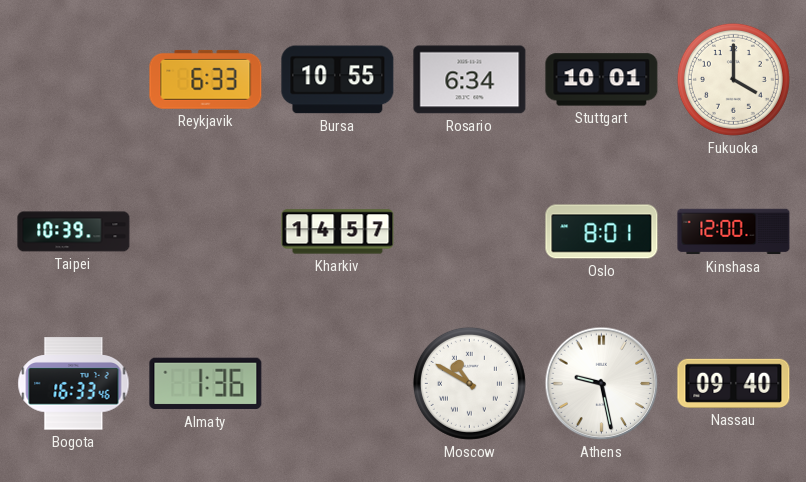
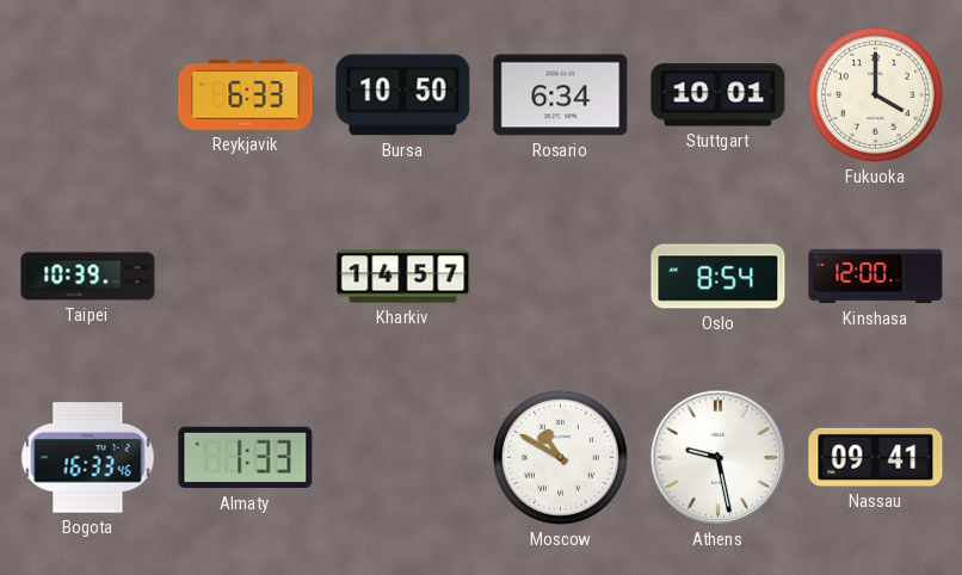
Bursa: 10:55 -> 10:50
Oslo: 8:01 -> 8:54
Almaty: 1:36 -> 1:33
Nassau: 09:40 -> 09:41
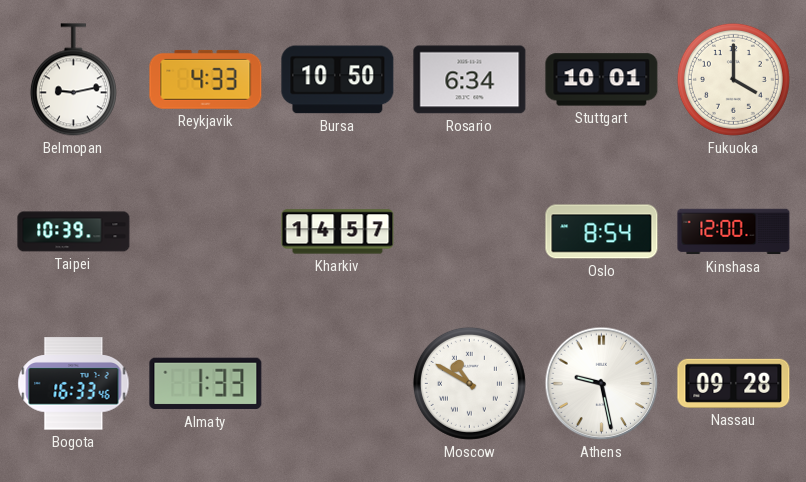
Belmopan: none -> 9:13
Reykjavik: 6:33 -> 4:33
Nassau: 09:41 -> 09:28
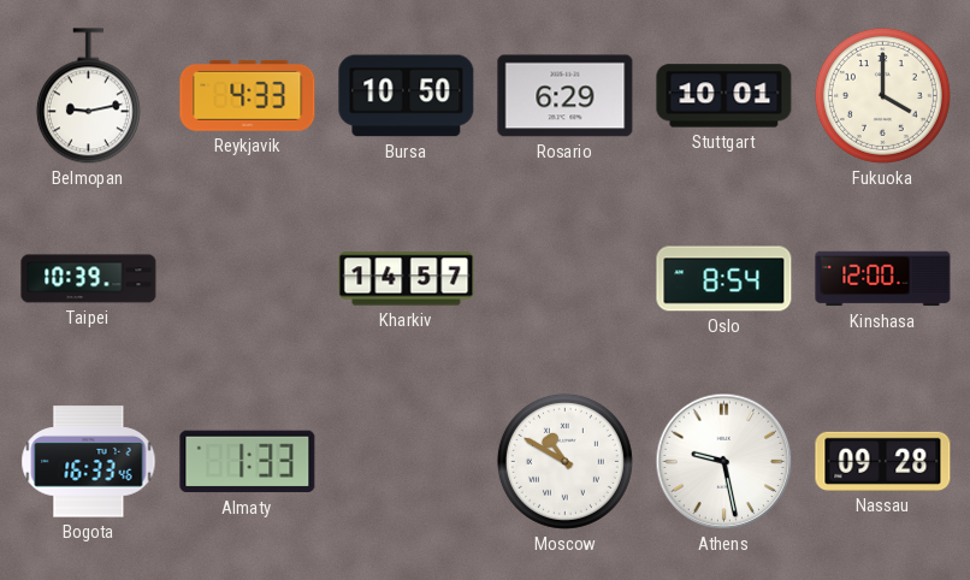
Rosario: 6:34 -> 6:29
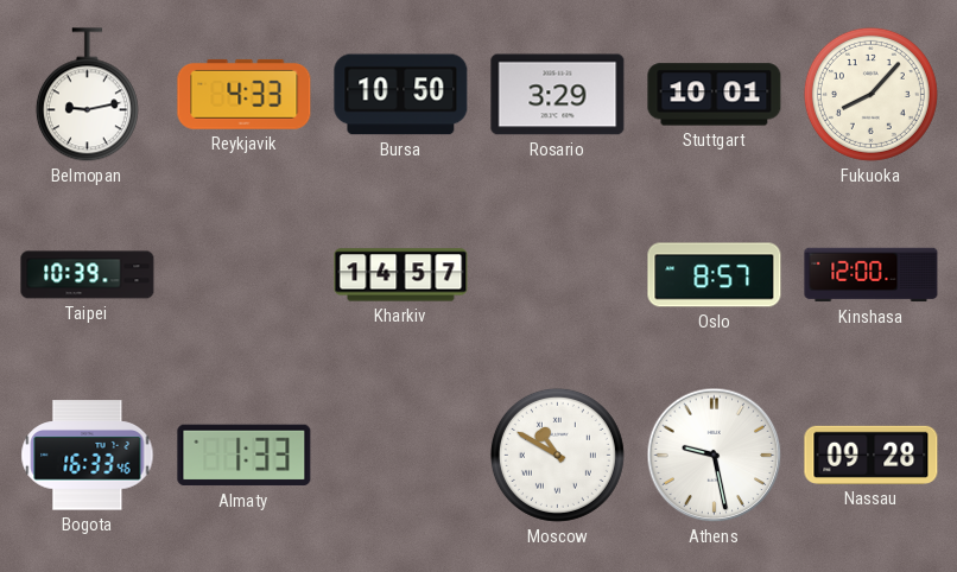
Rosario: 6:29 -> 3:29
Fukuoka: 4:00 -> 8:07
Oslo: 8:54 -> 8:57
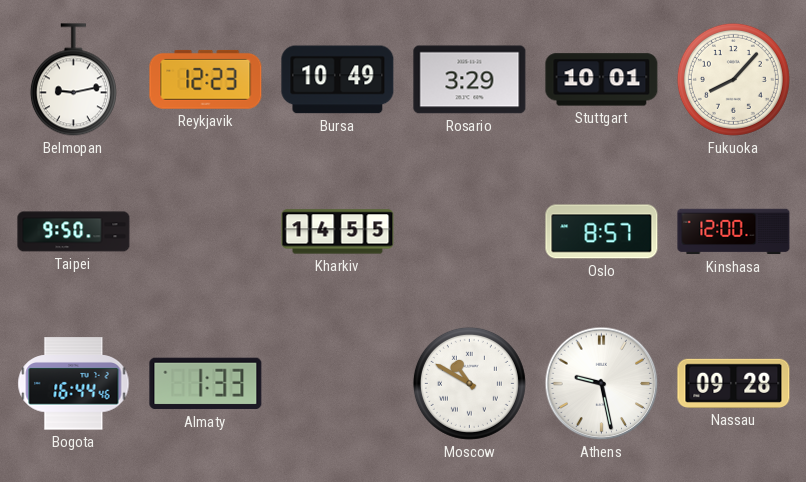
Reykjavik: 4:33 -> 12:23
Bursa: 10:50 -> 10:49
Taipei: 10:39 -> 9:50
Kharkiv: 14:57 -> 14:55
Bogota: 16:33 -> 16:44
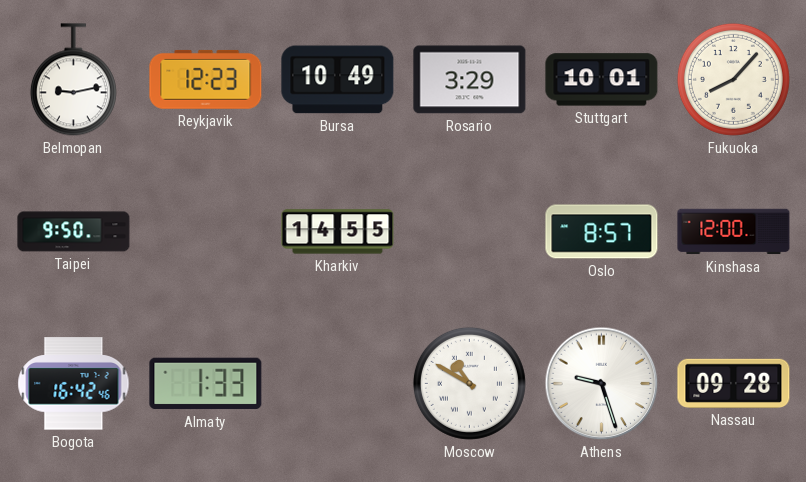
Bogota: 16:44 -> 16:42
Athens: 9:28 -> 9:27
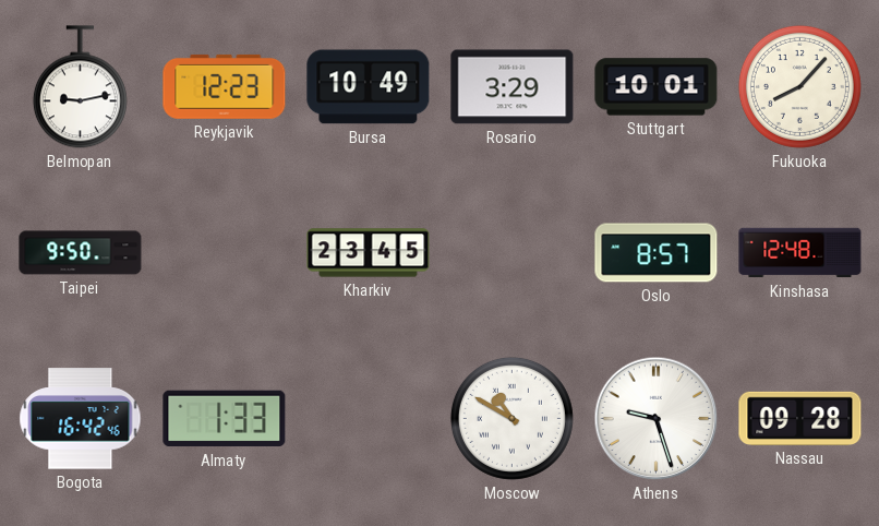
Kharkiv: 14:55 -> 23:45
Kinshasa: 12:00 -> 12:48
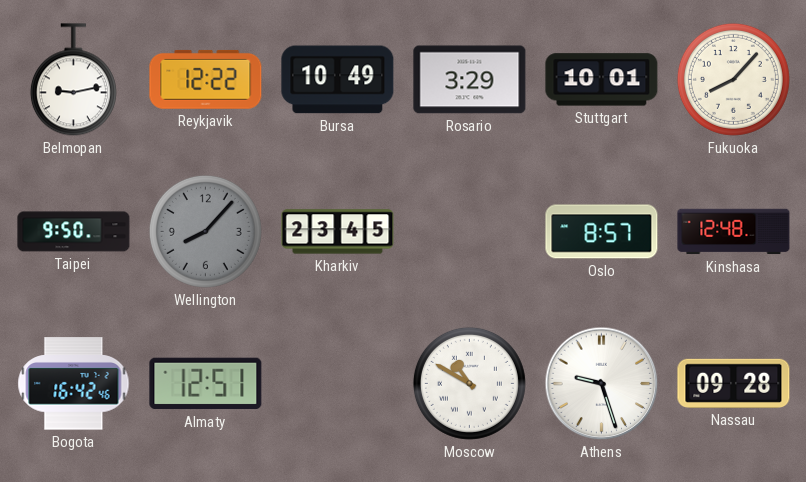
Reykjavik: 12:23 -> 12:22
Wellington: none -> 8:07
Almaty: 1:33 -> 12:51
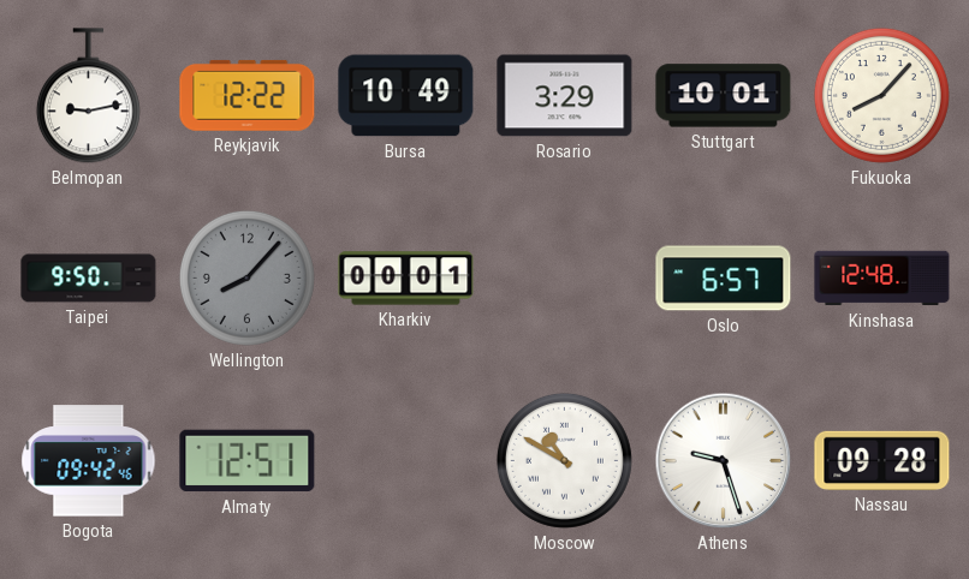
Kharkiv: 23:45 -> 00:01
Oslo: 8:57 -> 6:57
Bogota: 16:42 -> 09:42
